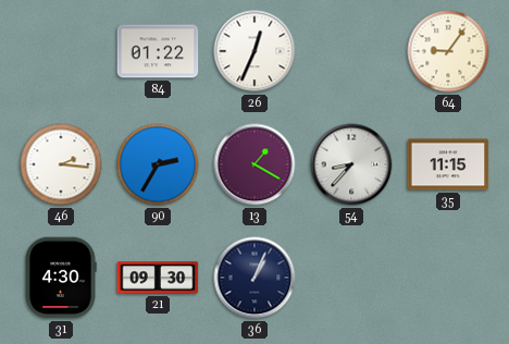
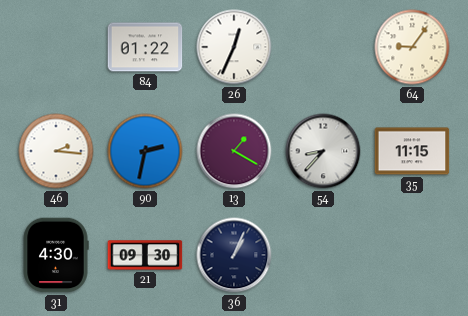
90: 2:35 -> 2:32
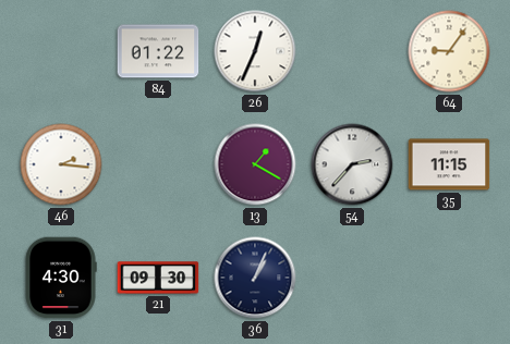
90: 2:32 -> none
54: 8:37 -> 2:37
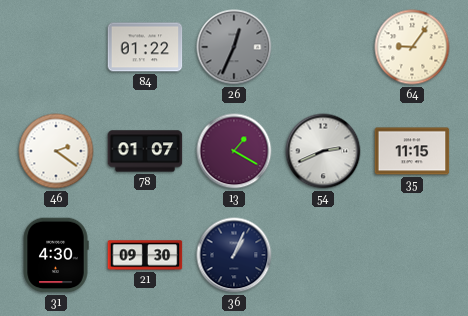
26 dial: white -> grey
46: 2:16 -> 2:21
78: none -> 01:07
54: 2:37 -> 2:41
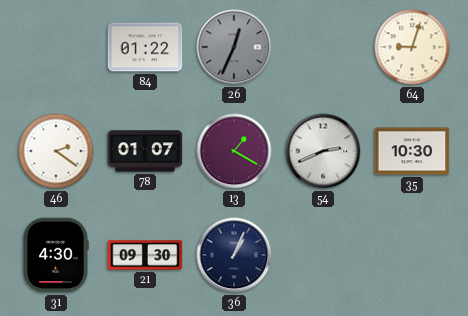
64: 9:06 -> 9:03
35: 11:15 -> 10:30
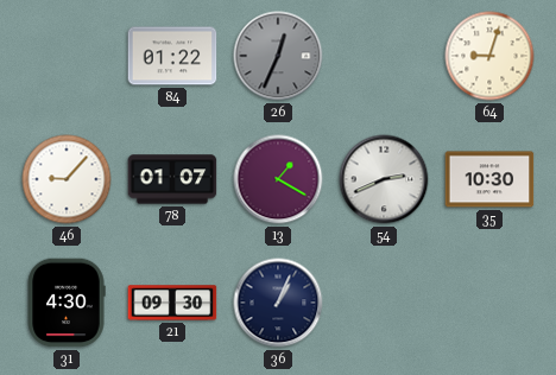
46: 2:21 -> 9:07
